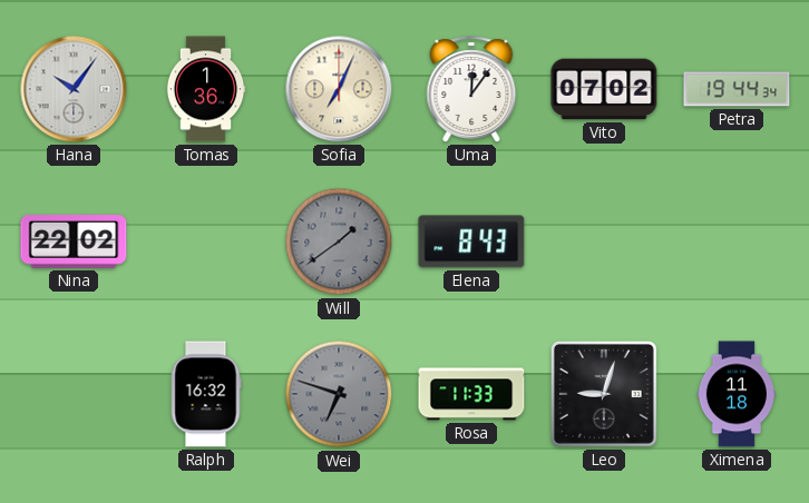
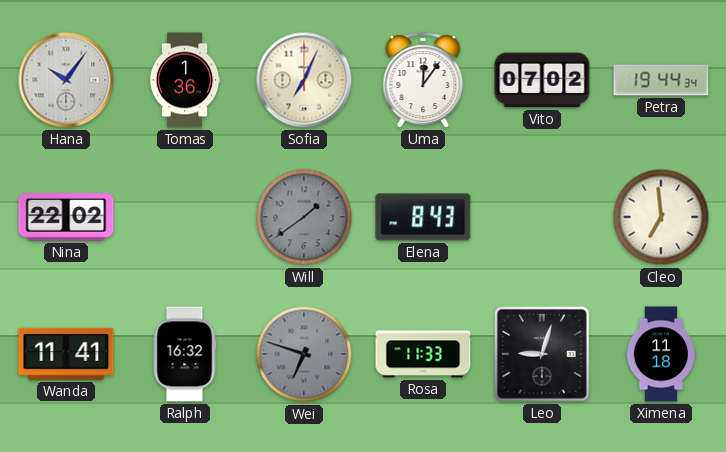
Cleo: none -> 6:59
Wanda: none -> 11:41
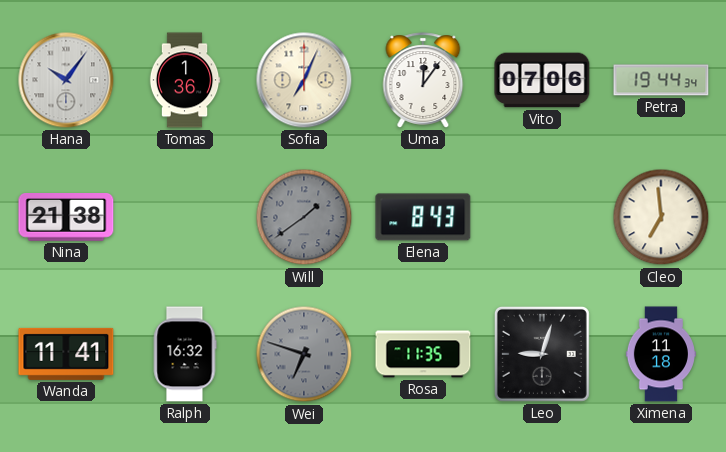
Vito: 07:02 -> 07:06
Nina: 22:02 -> 21:38
Rosa: 11:33 -> 11:35
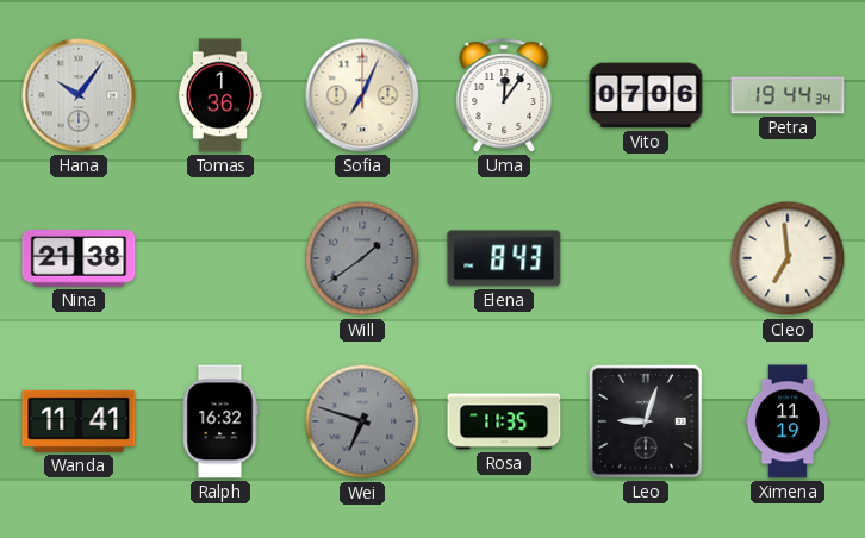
Ximena: 11:18 -> 11:19
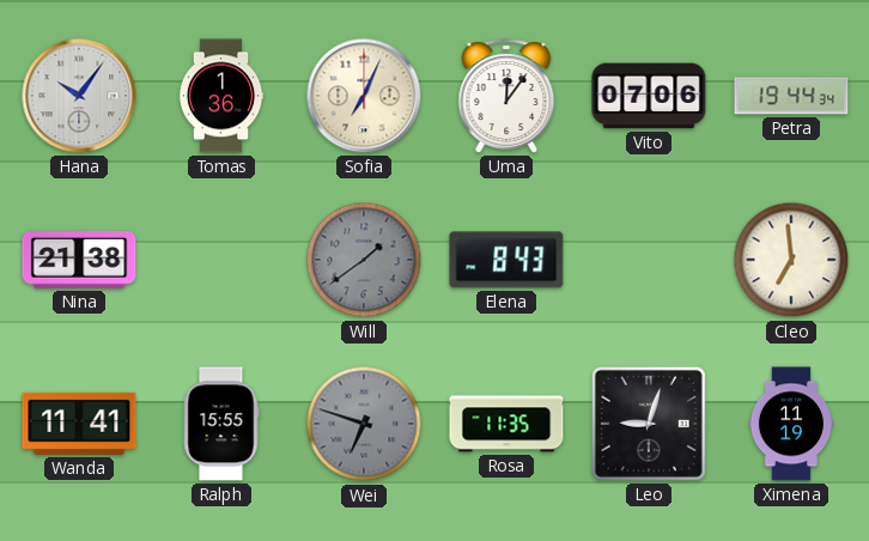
Ralph: 16:32 -> 15:55
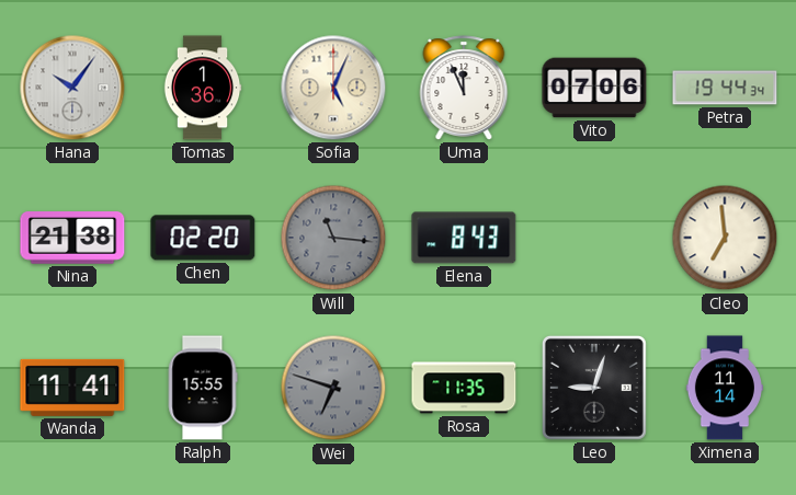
Sofia: 7:04 -> 5:04
Uma: 12:06 -> 11:56
Chen: none -> 02:20
Will: 1:39 -> 11:16
Ximena: 11:19 -> 11:14
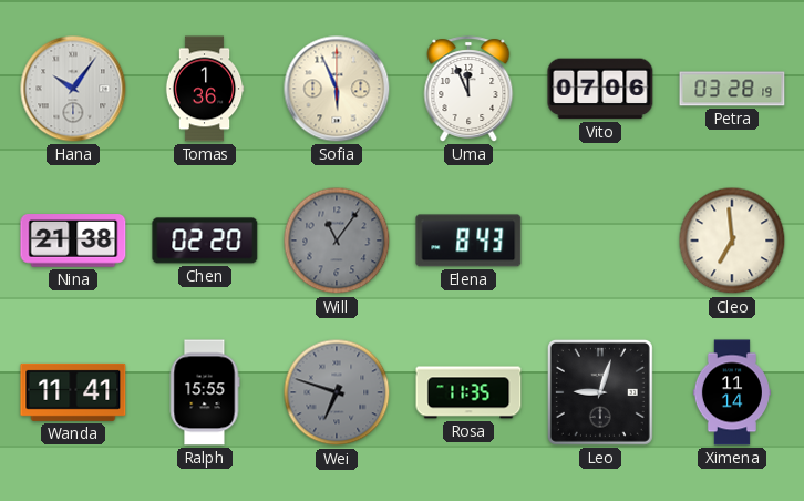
Sofia: 5:04 -> 5:56
Petra: 19:44 -> 03:28
Will: 11:16 -> 11:06
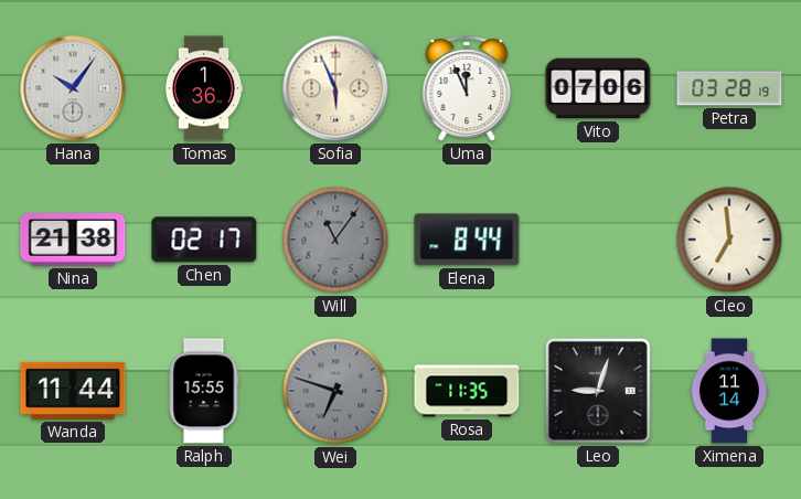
Chen: 02:20 -> 02:17
Elena: 8:43 -> 8:44
Wanda: 11:41 -> 11:44
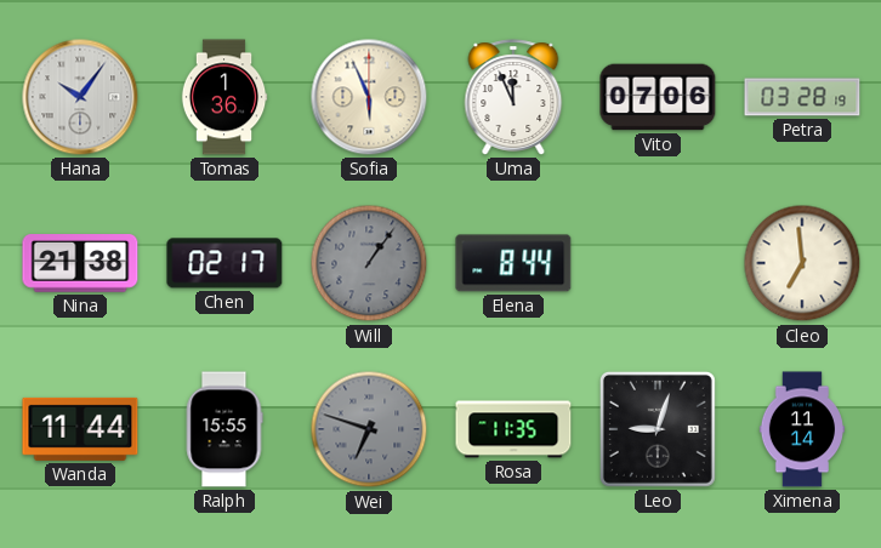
Will: 11:06 -> 1:06
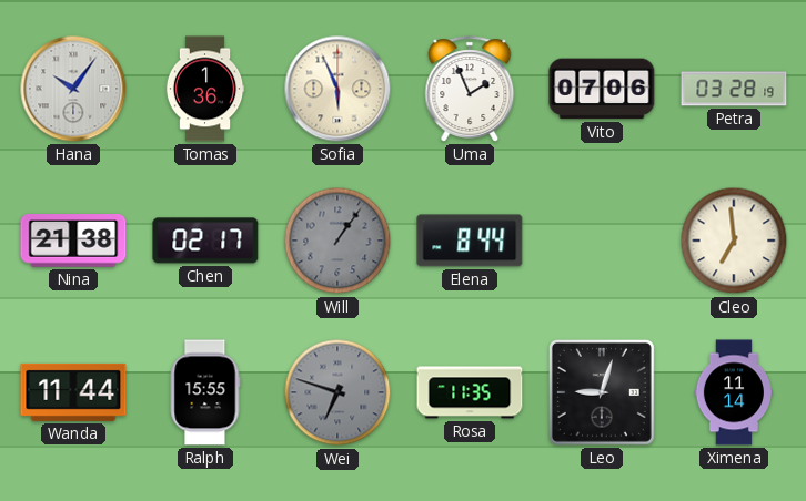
Uma: 11:56 -> 1:56
